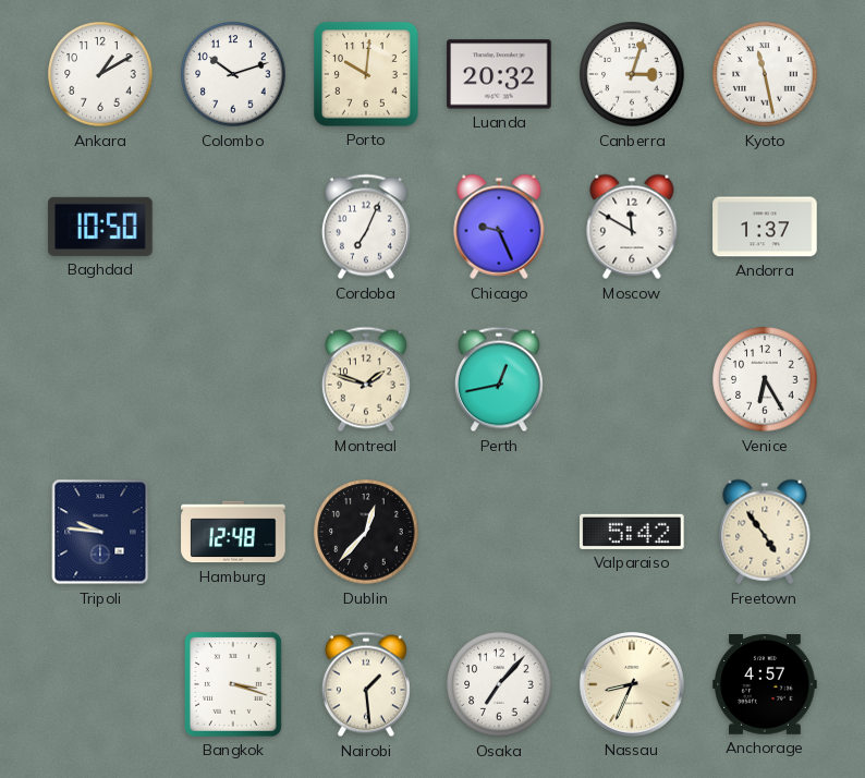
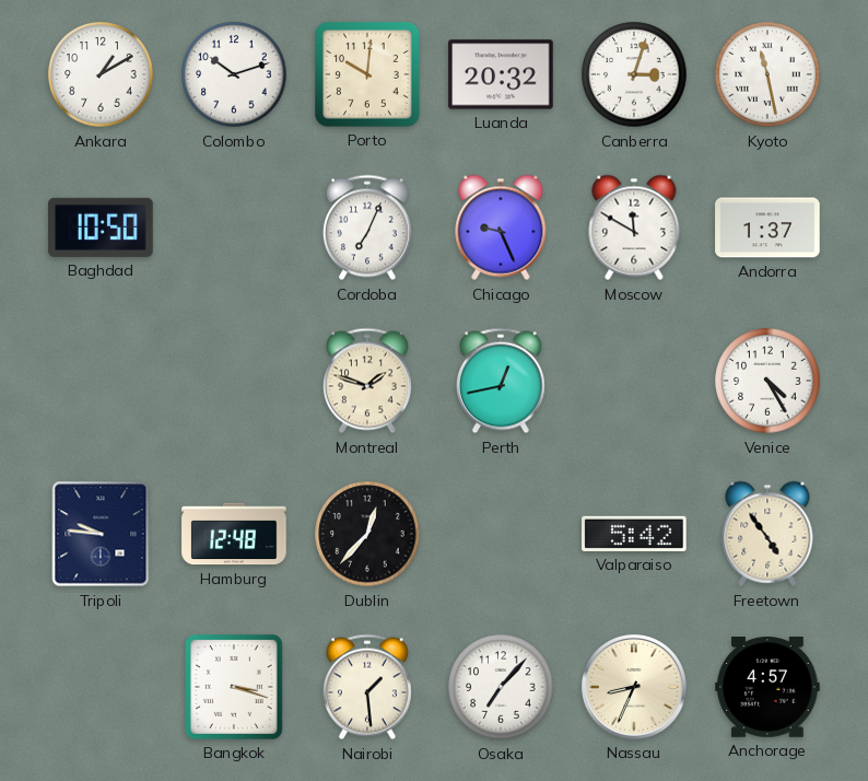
Venice: 6:25 -> 4:25
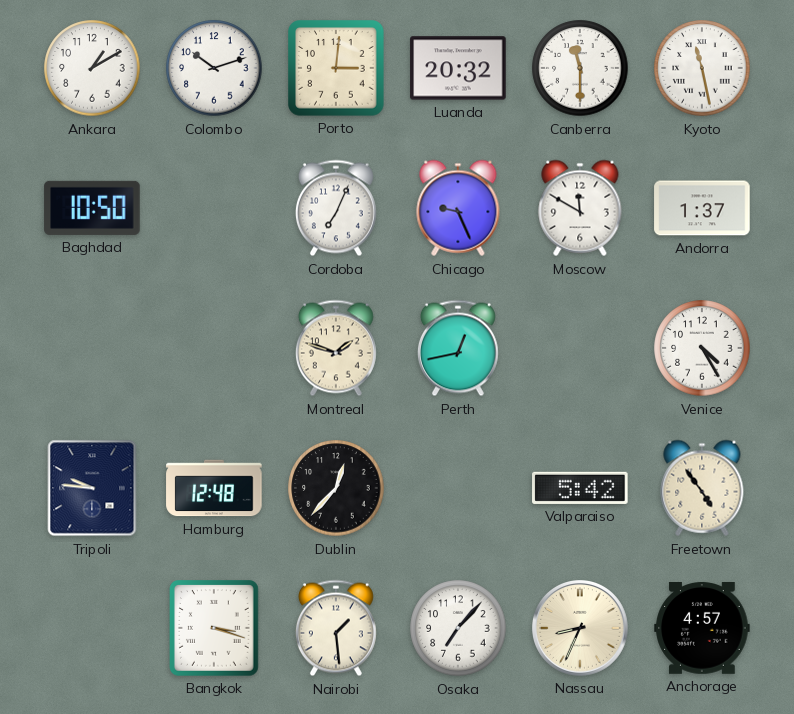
Porto: 10:01 -> 3:01
Canberra: 3:03 -> 11:30
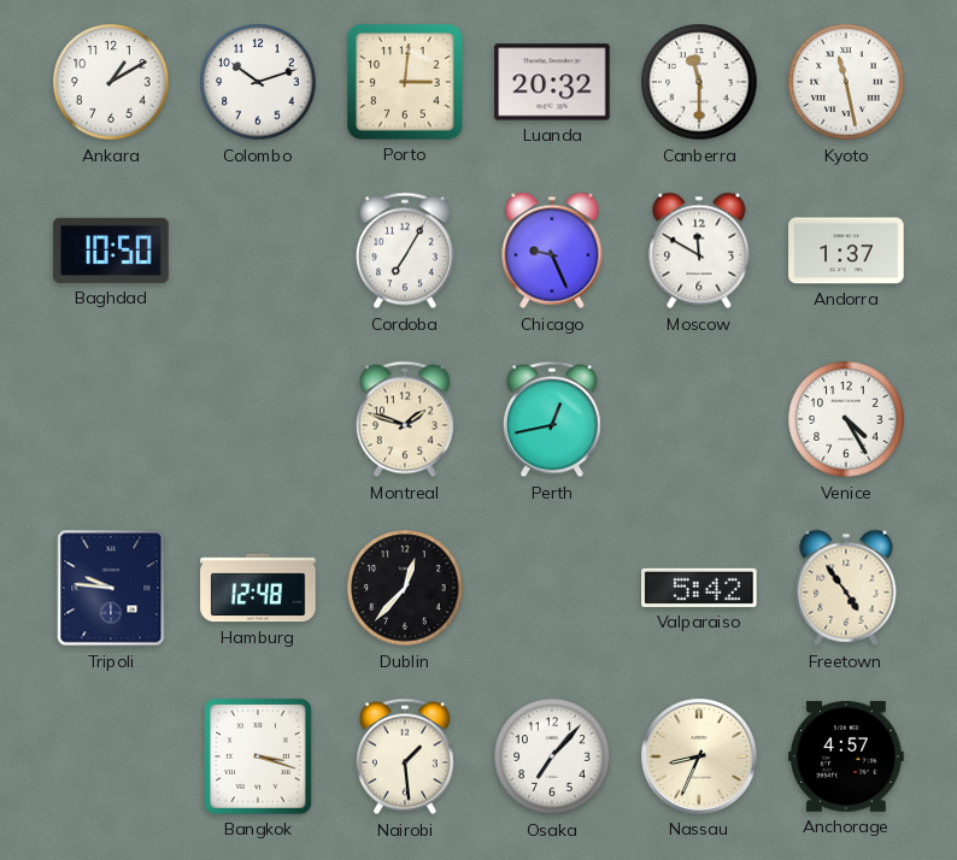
Cordoba: 7:04 -> 7:05
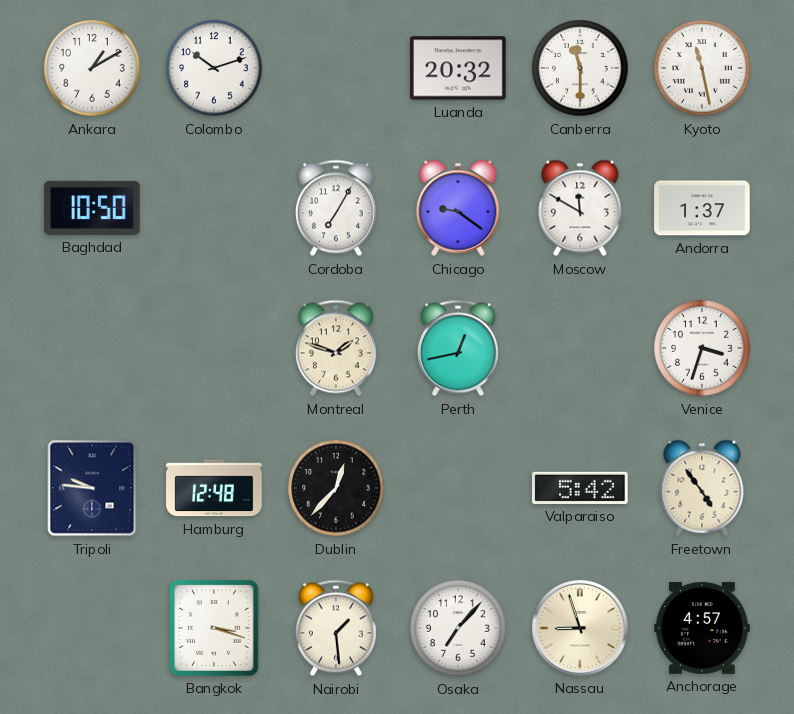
Porto: 3:01 -> none
Chicago: 9:26 -> 9:21
Venice: 4:25 -> 3:33
Nassau: 8:34 -> 8:57
